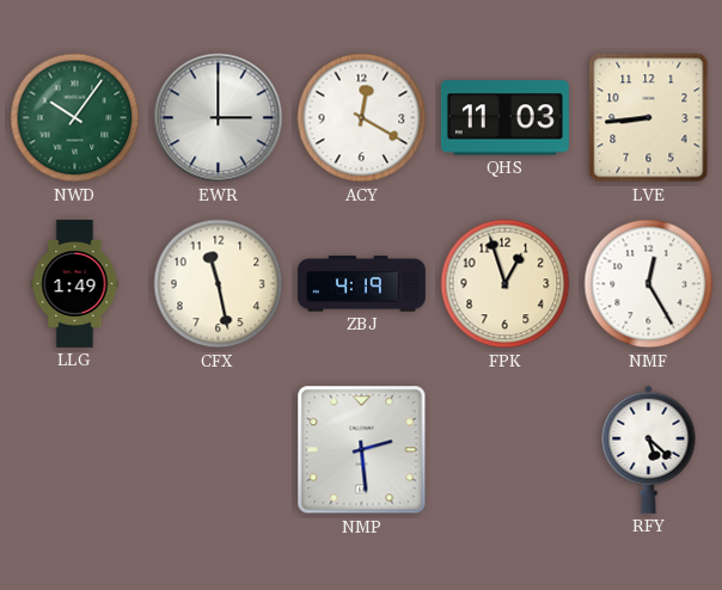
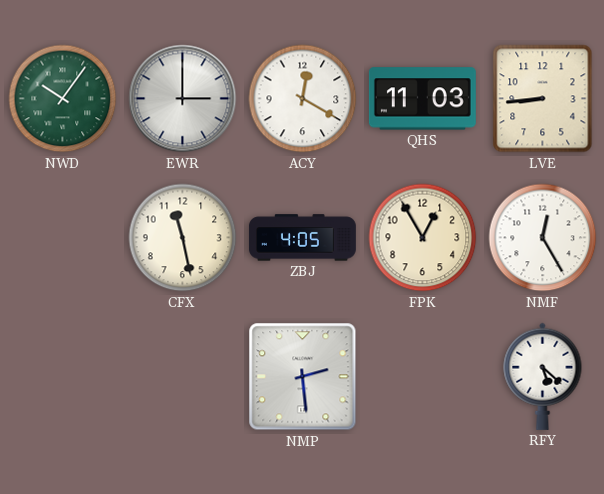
LLG: 1:49 -> none
ZBJ: 4:19 -> 4:05
FPK: 12:57 -> 12:55
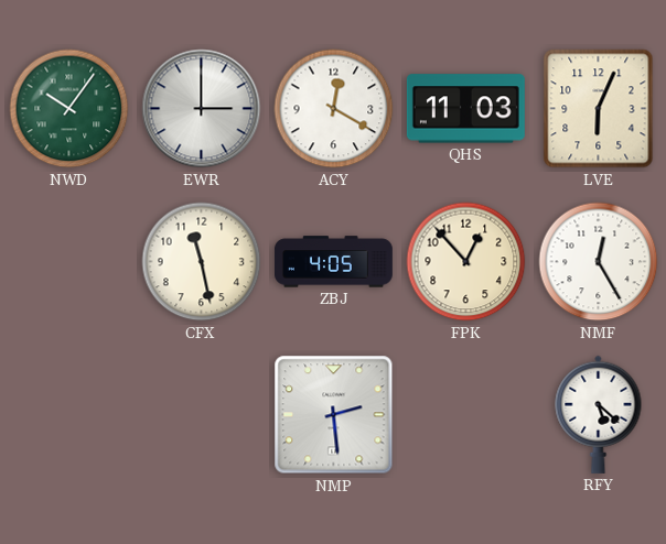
LVE: 8:44 -> 6:04
FPK: 12:55 -> 12:53
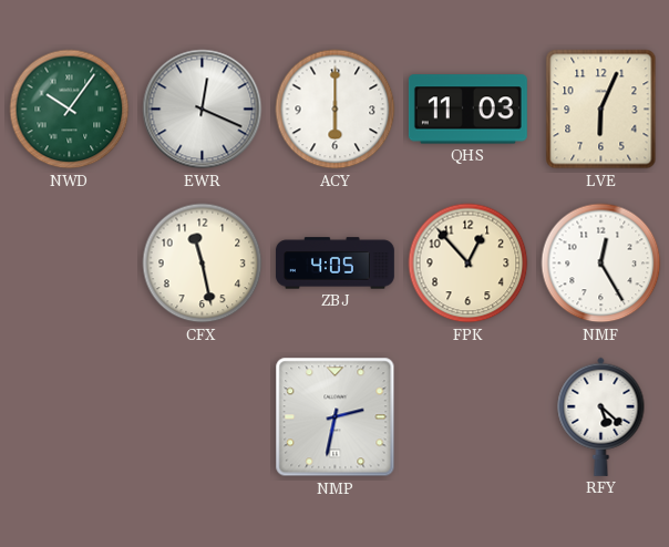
EWR: 3:00 -> 12:19
ACY: 12:20 -> 6:00
NMP: 2:29 -> 2:32
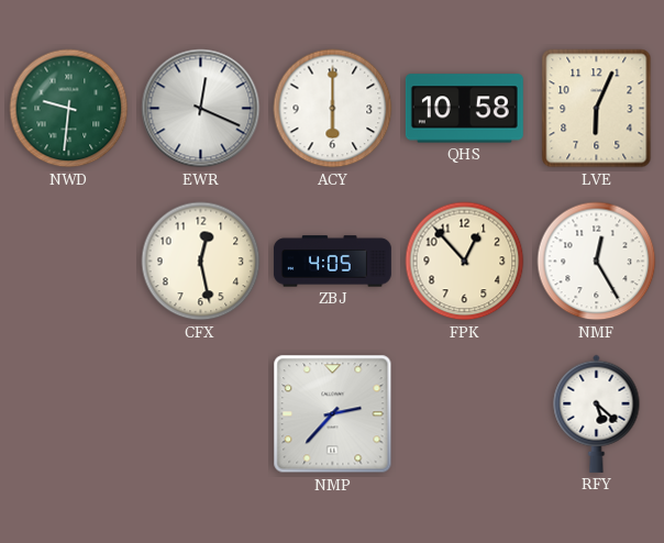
NWD: 10:06 -> 9:31
QHS: 11:03 -> 10:58
CFX: 11:28 -> 12:28
NMP: 2:32 -> 2:37
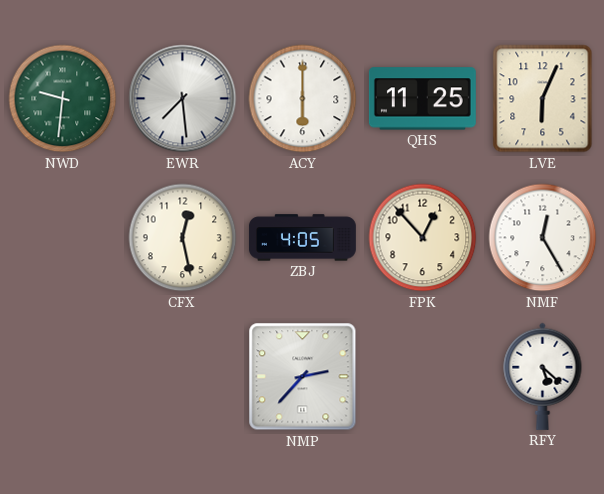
EWR: 12:19 -> 7:29
QHS: 10:58 -> 11:25
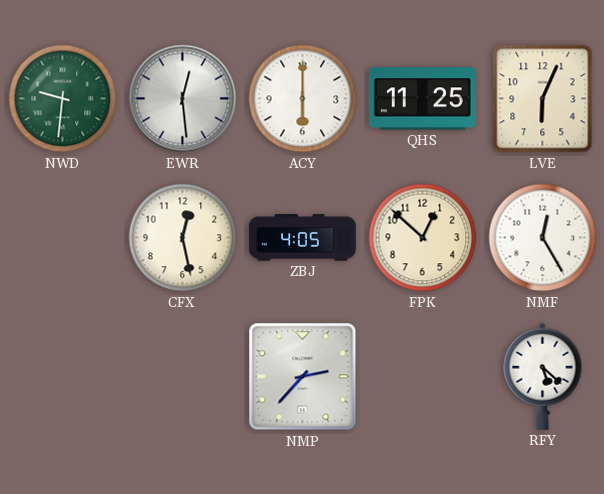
EWR: 7:29 -> 12:29
FPK: 12:53 -> 12:52
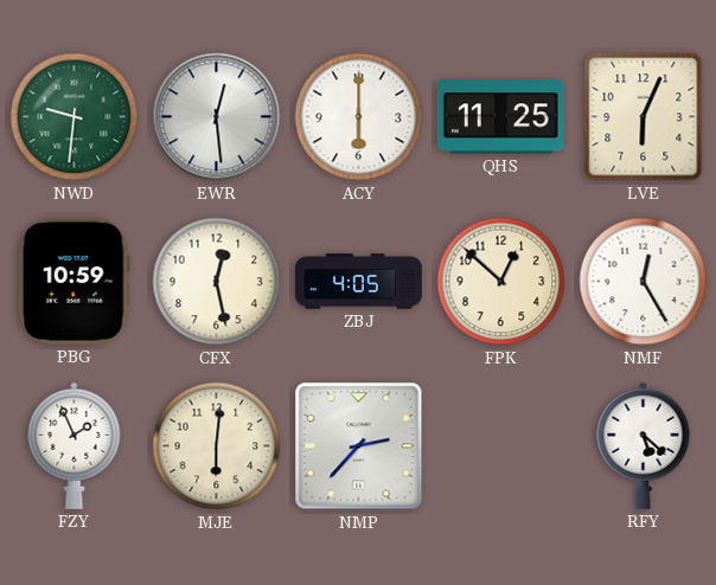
PBG: none -> 10:59
FZY: none -> 1:56
MJE: none -> 6:01
